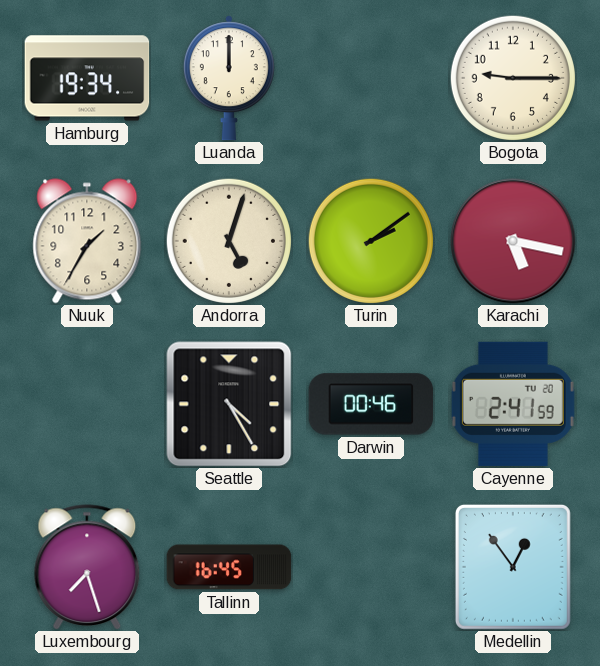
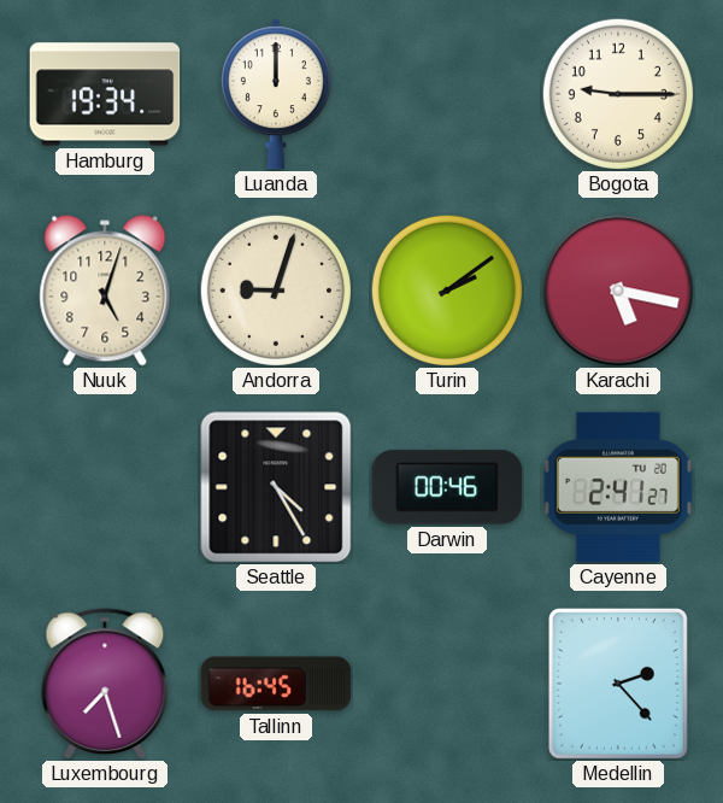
Nuuk: 1:35 -> 5:03
Andorra: 5:03 -> 9:03
Cayenne: 2:41:59 -> 2:41:27
Medellin: 12:54 -> 2:23
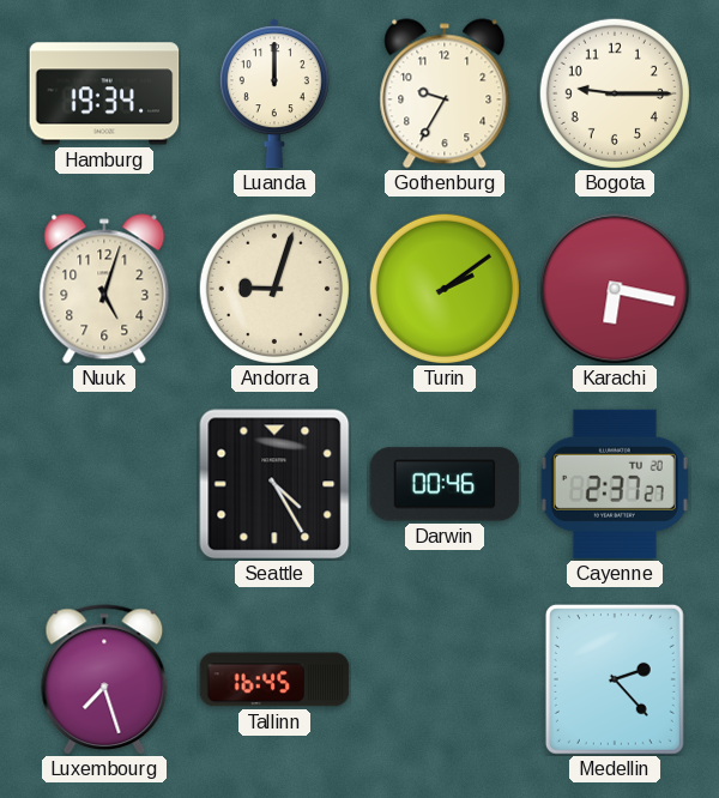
Gothenburg: none -> 9:35
Karachi: 5:17 -> 6:17
Cayenne: 2:41 -> 2:37
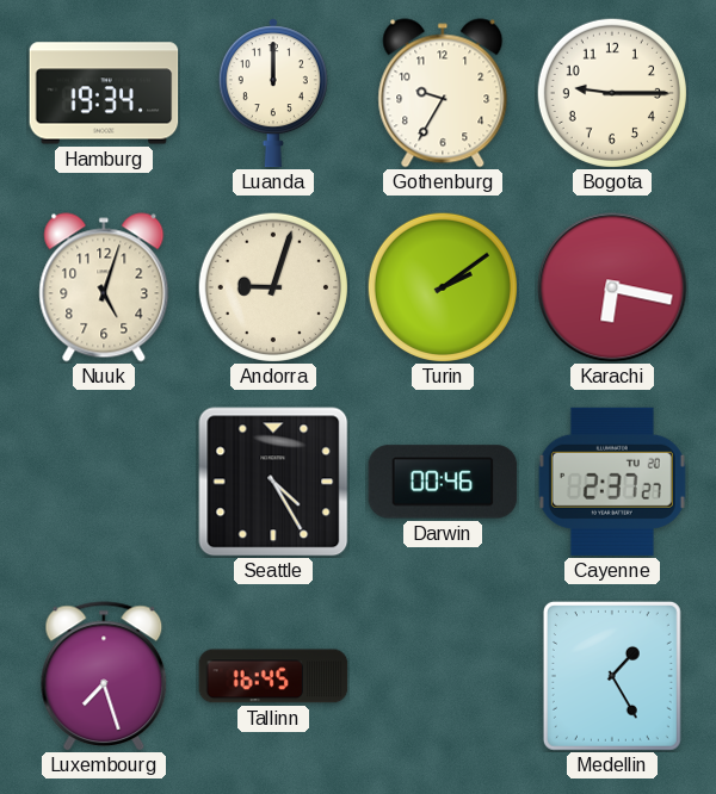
Medellin: 2:23 -> 1:25
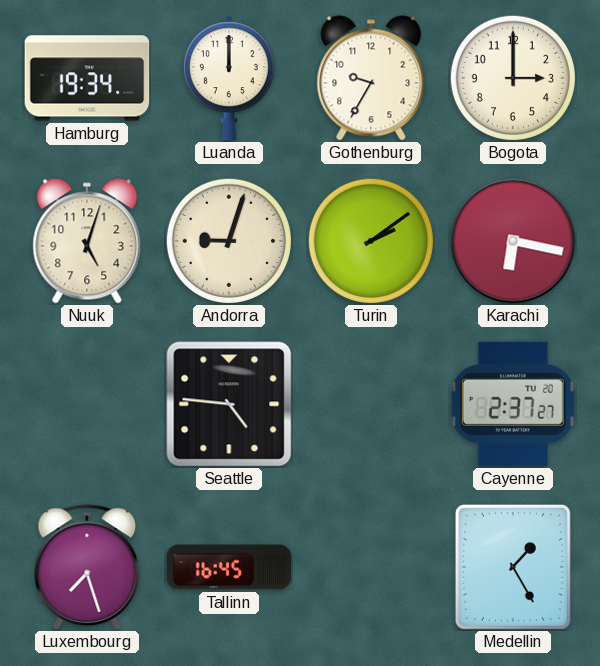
Bogota: 9:15 -> 3:00
Seattle: 4:25 -> 4:46
Darwin: 00:46 -> none
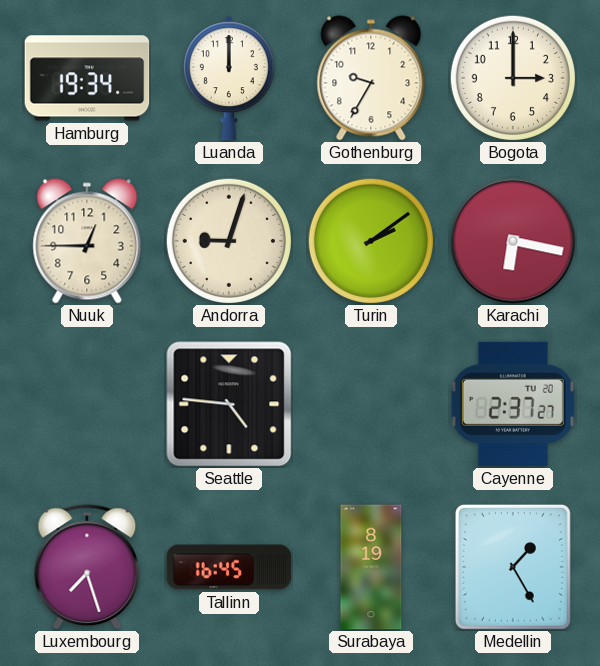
Nuuk: 5:03 -> 12:45
Surabaya: none -> 8:19
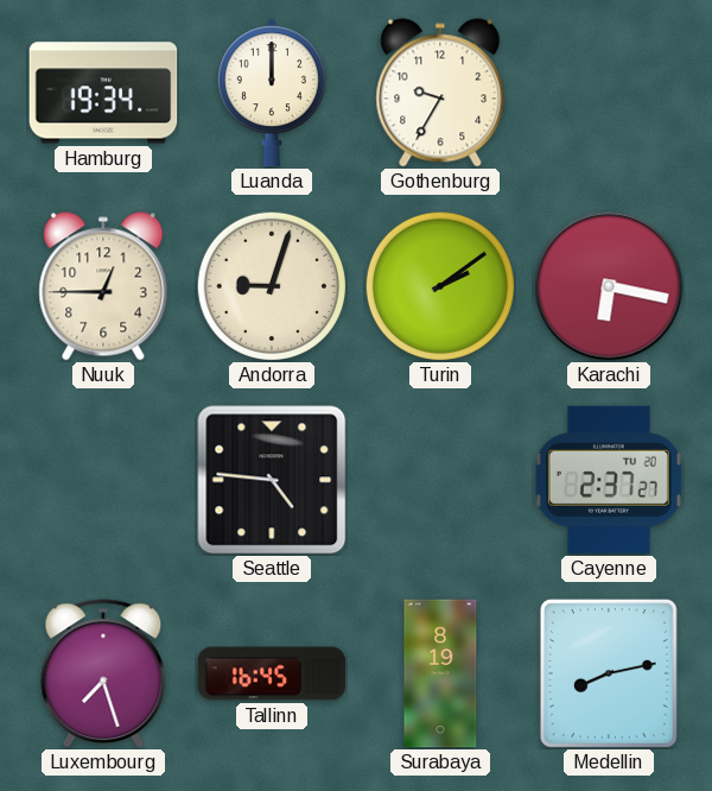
Bogota: 3:00 -> none
Medellin: 1:25 -> 8:13
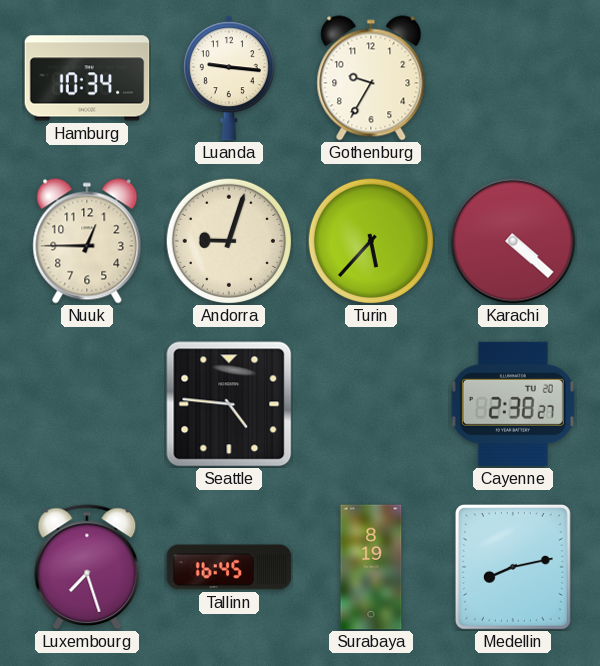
Hamburg: 19:34 -> 10:34
Luanda: 12:00 -> 9:16
Turin: 2:09 -> 5:37
Karachi: 6:17 -> 4:22
Cayenne: 2:37 -> 2:38
